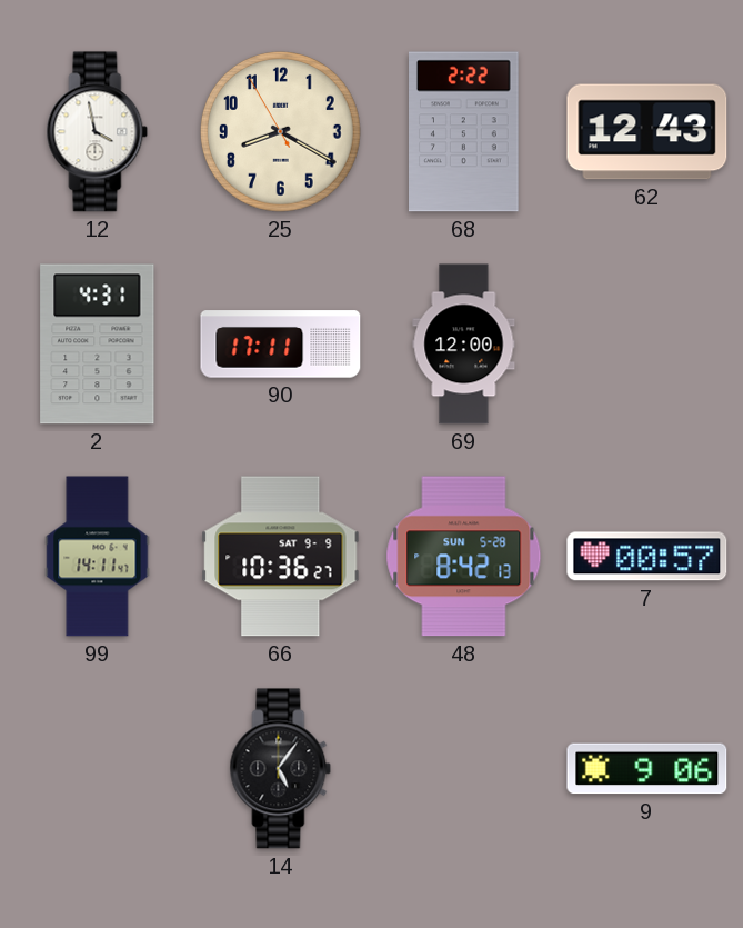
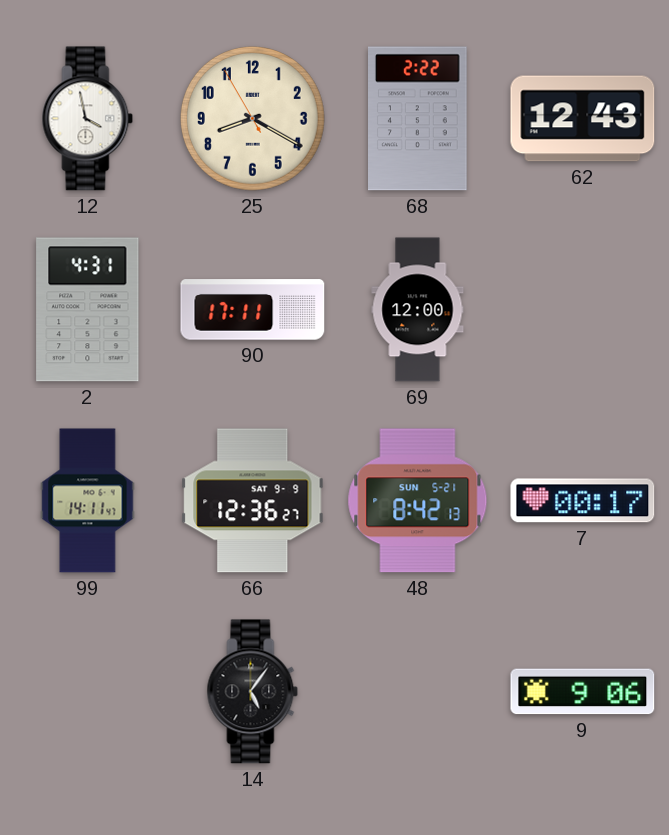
66: 10:36 -> 12:36
48 date: SUN 5-28 -> SUN 5-21
7: 00:57 -> 00:17
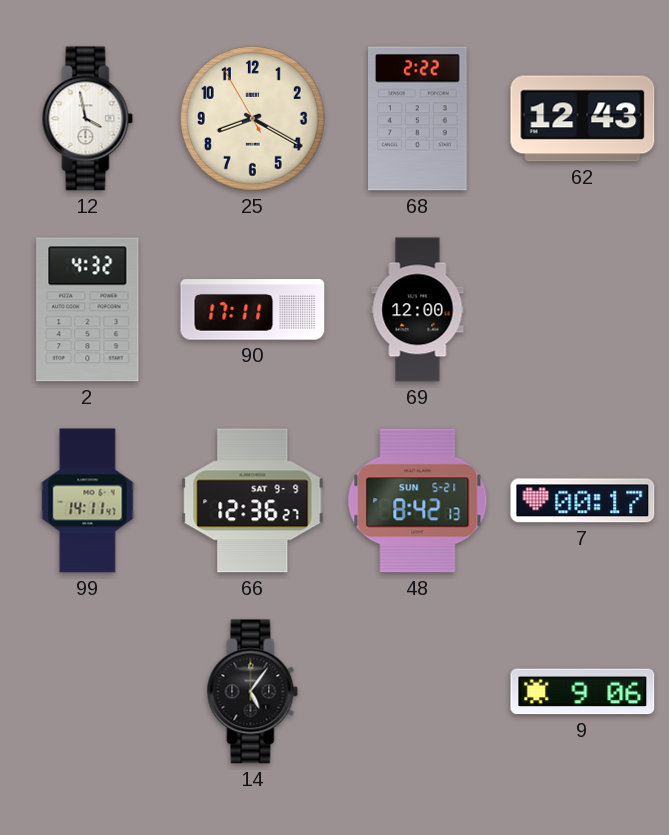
2: 4:31 -> 4:32
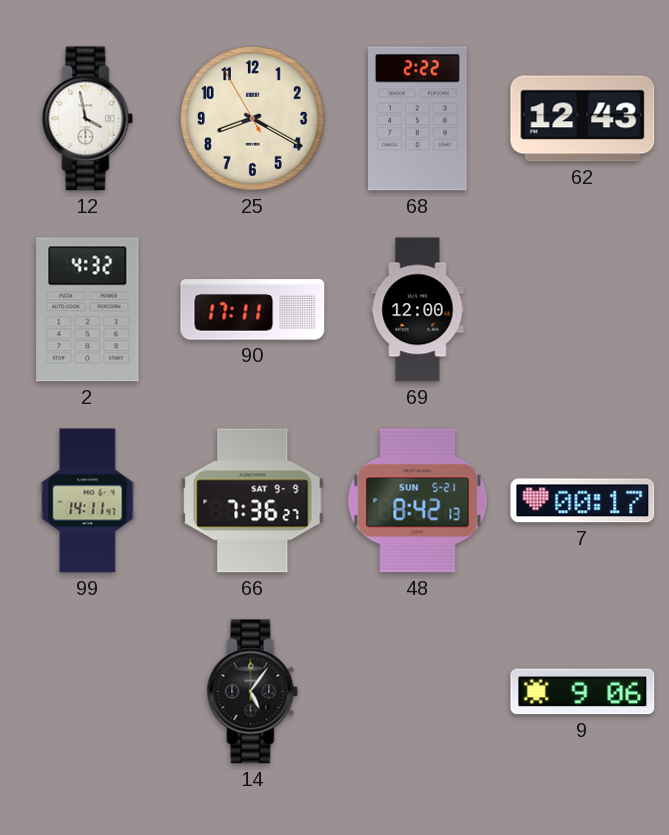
66: 12:36 -> 7:36
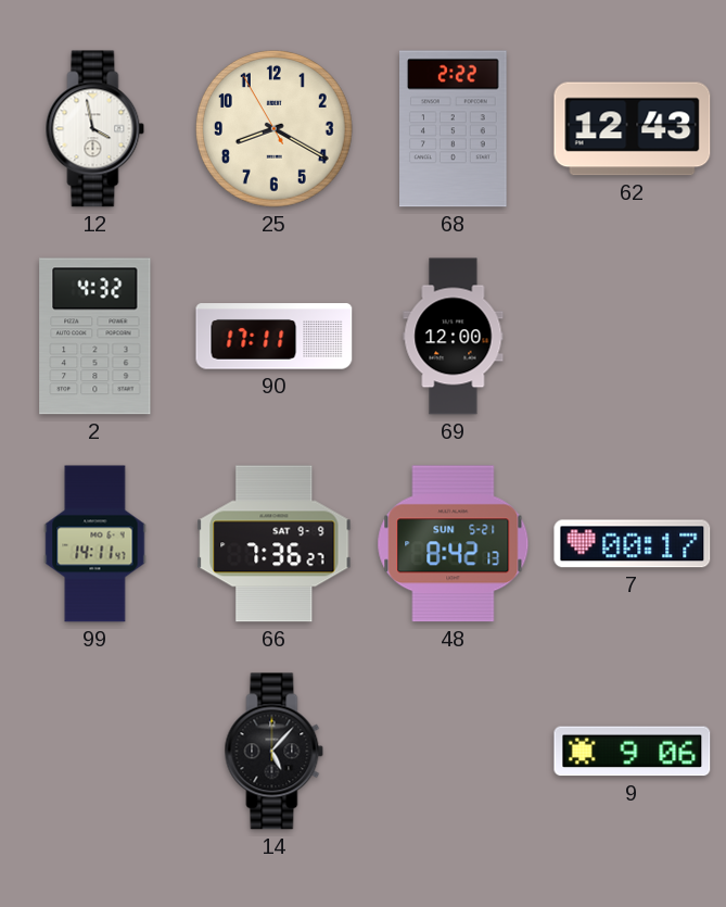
14: 5:06 -> 5:07
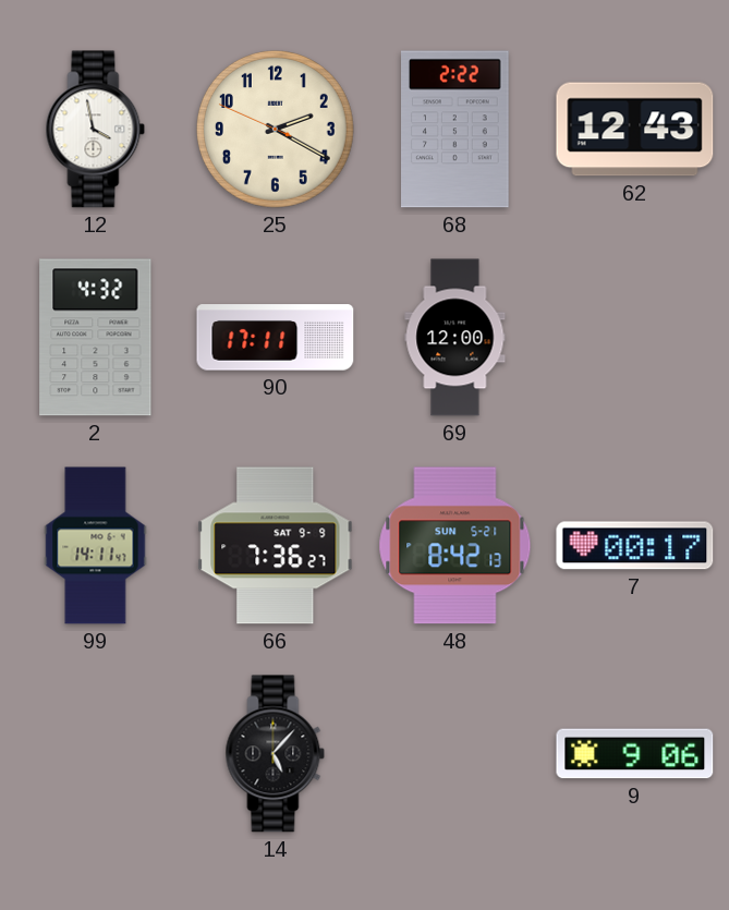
25: 8:19 -> 2:19
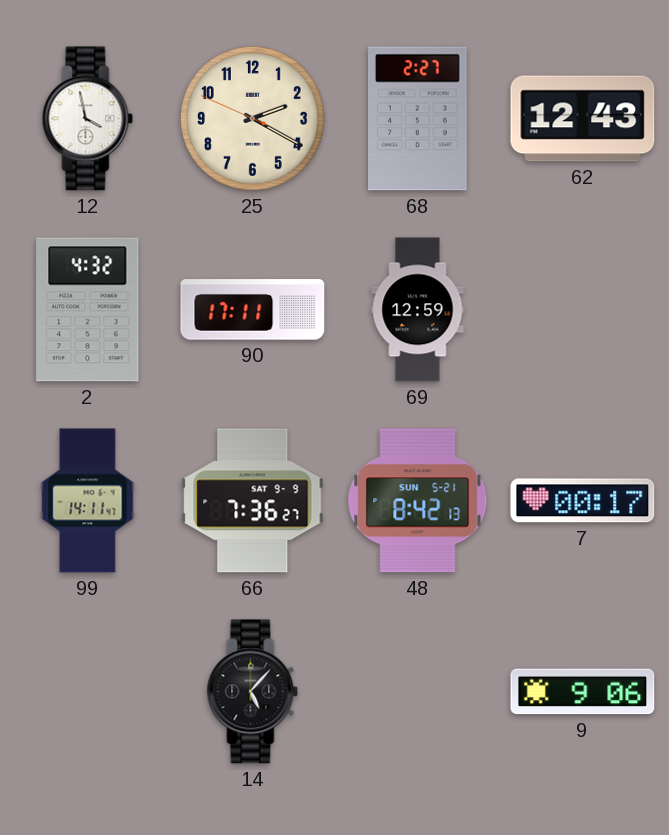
68: 2:22 -> 2:27
69: 12:00 -> 12:59
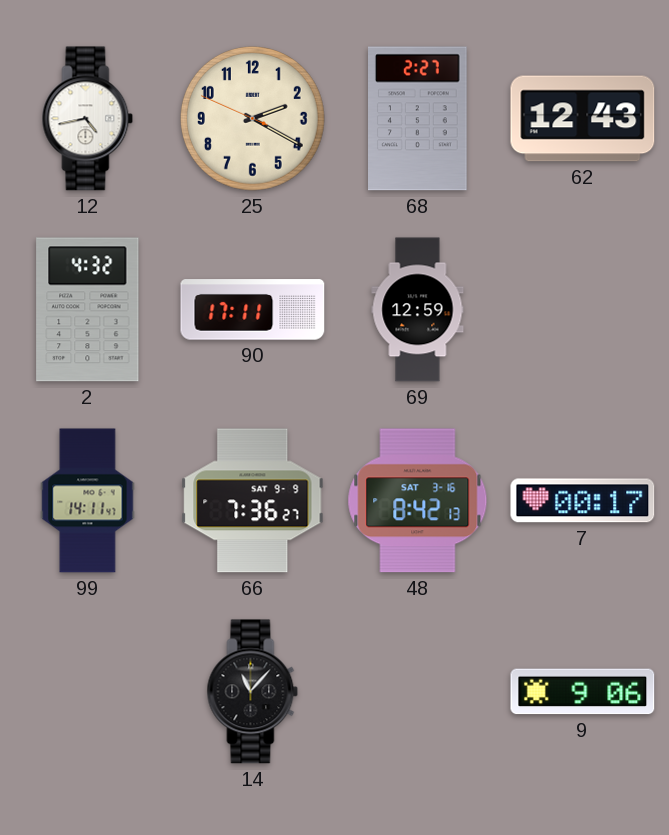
12: 3:58 -> 4:43
48 date: SUN 5-21 -> SAT 3-16
14: 5:07 -> 11:07
